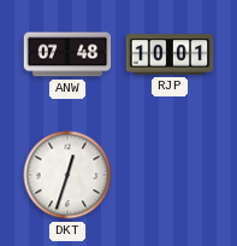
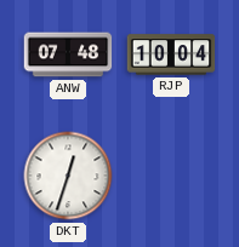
RJP: 10:01 -> 10:04
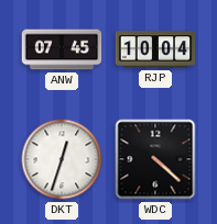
ANW: 07:48 -> 07:45
WDC: none -> 4:22
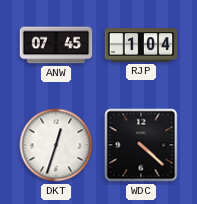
RJP: 10:04 -> 1:04
